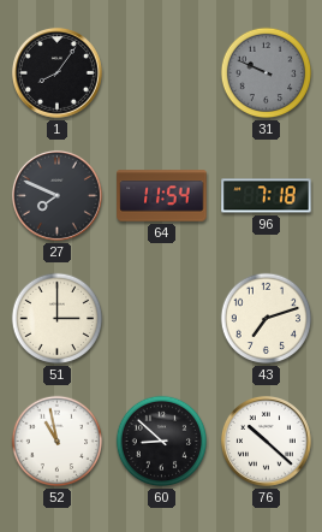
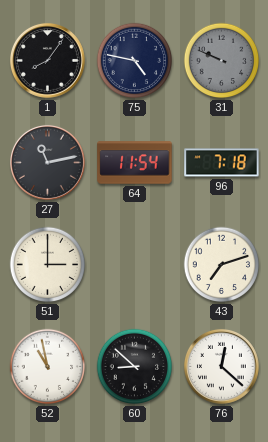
75: none -> 4:47
27: 7:49 -> 11:13
76: 10:22 -> 12:22
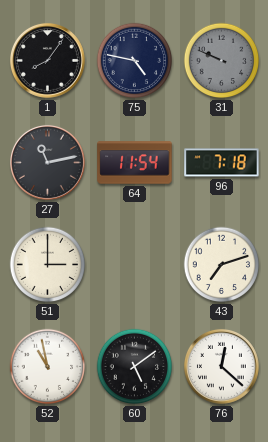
60: 8:52 -> 5:09
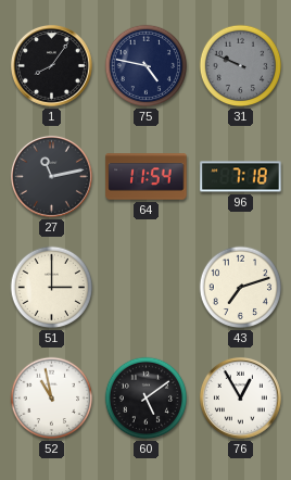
76: 12:22 -> 12:55
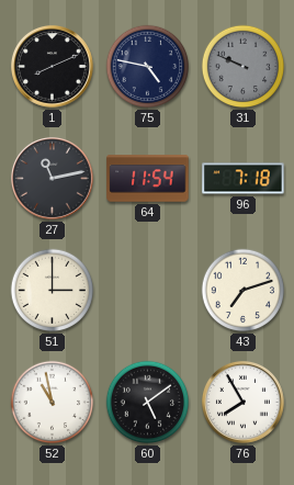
1: 8:06 -> 8:11
76: 12:55 -> 7:55
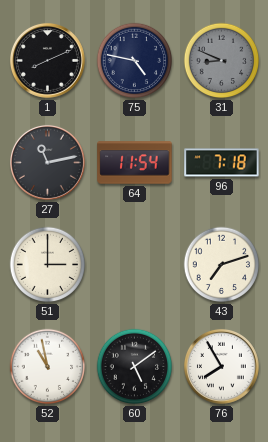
31: 9:49 -> 8:49
